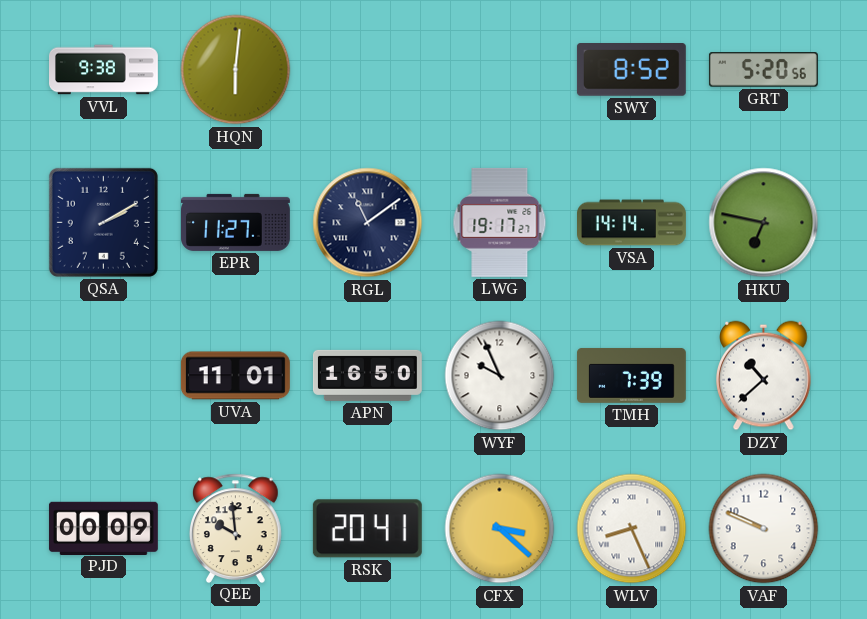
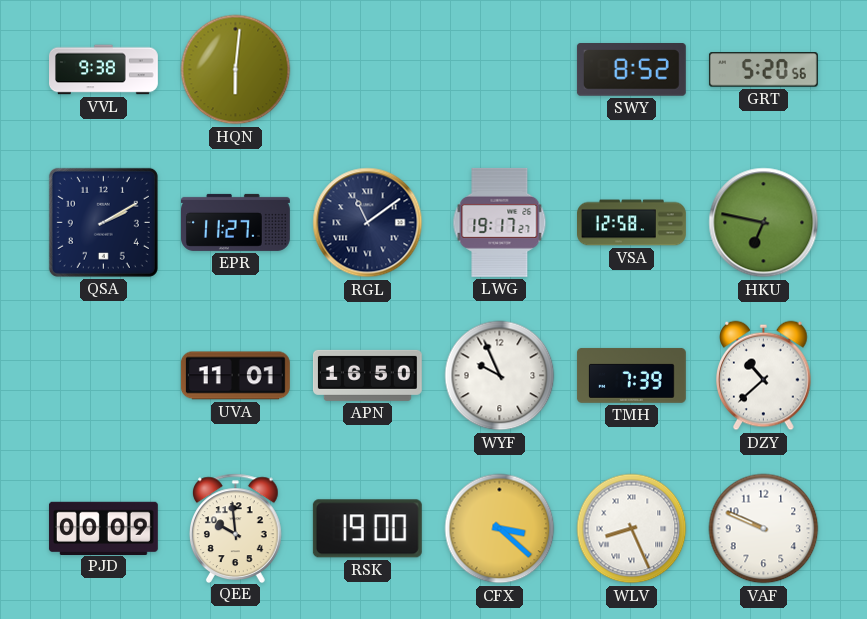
VSA: 14:14 -> 12:58
RSK: 20:41 -> 19:00
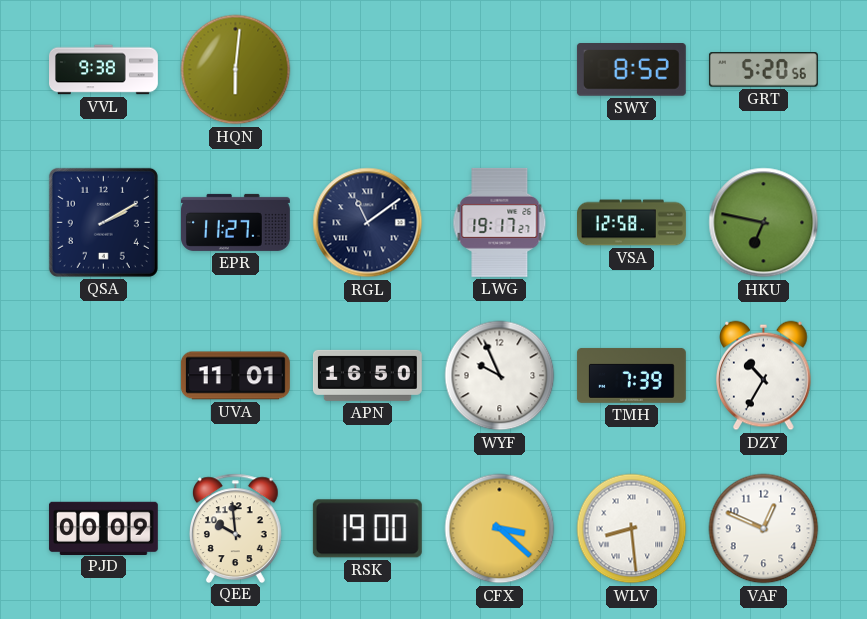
DZY: 10:38 -> 10:35
WLV: 8:26 -> 8:29
VAF: 9:49 -> 12:49
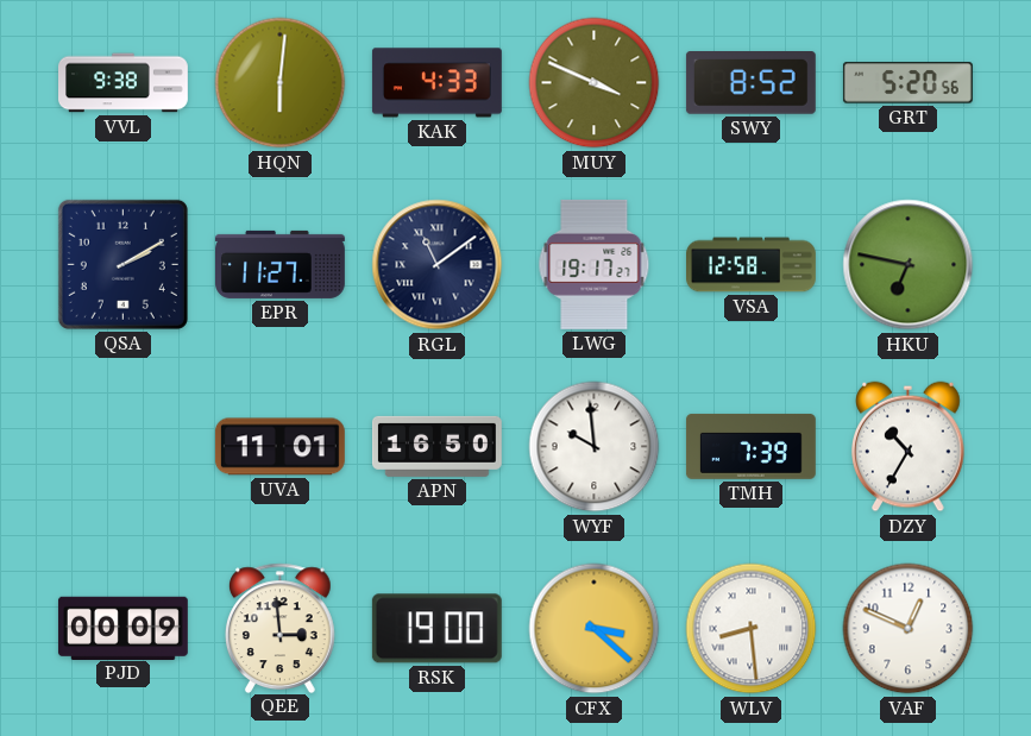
KAK: none -> 4:33
MUY: none -> 3:49
WYF: 9:56 -> 9:59
QEE: 9:59 -> 2:59
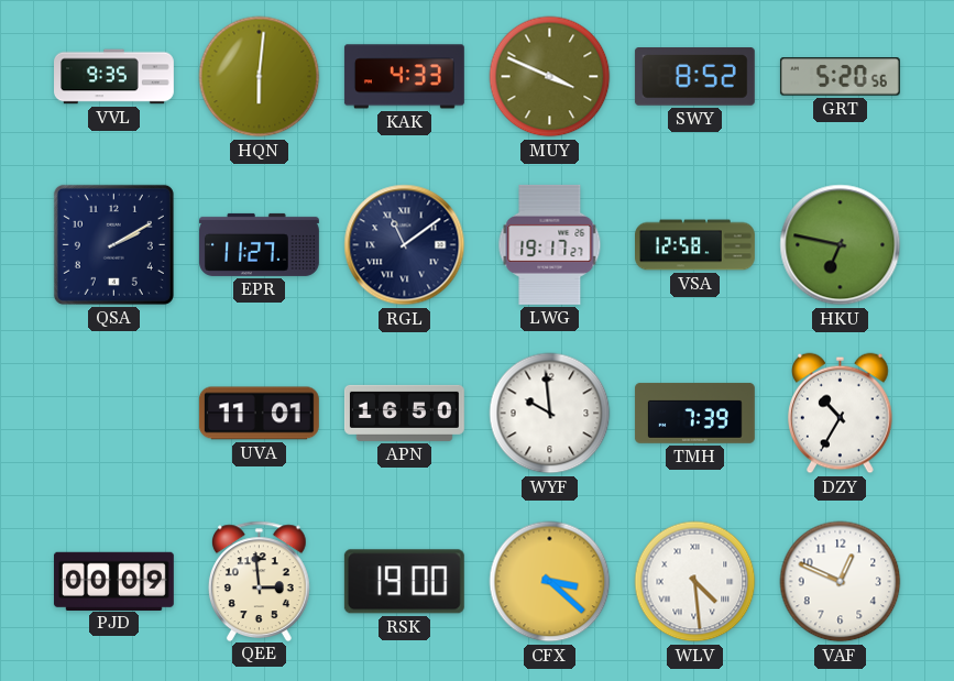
VVL: 9:38 -> 9:35
WLV: 8:29 -> 4:29
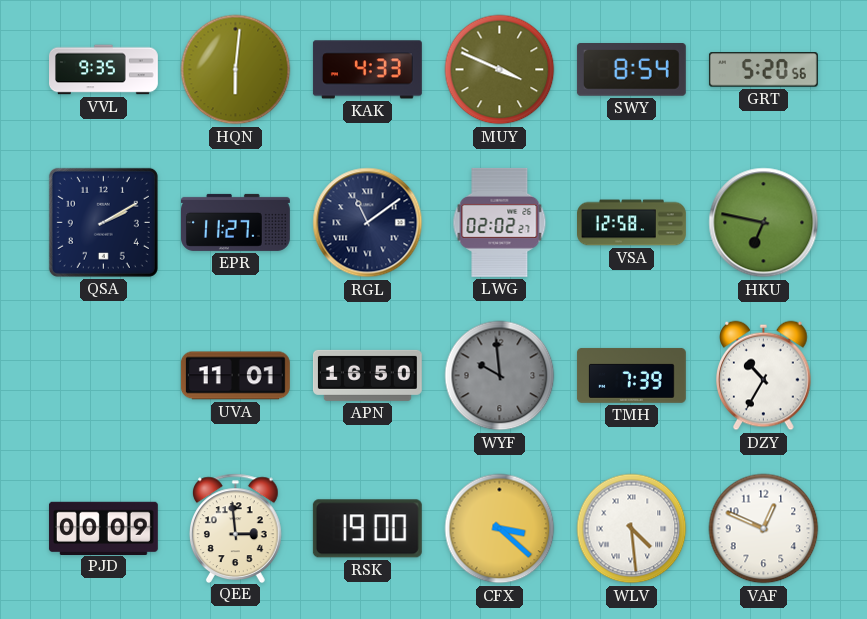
SWY: 8:52 -> 8:54
LWG: 19:17 -> 02:02
WYF dial: white -> grey
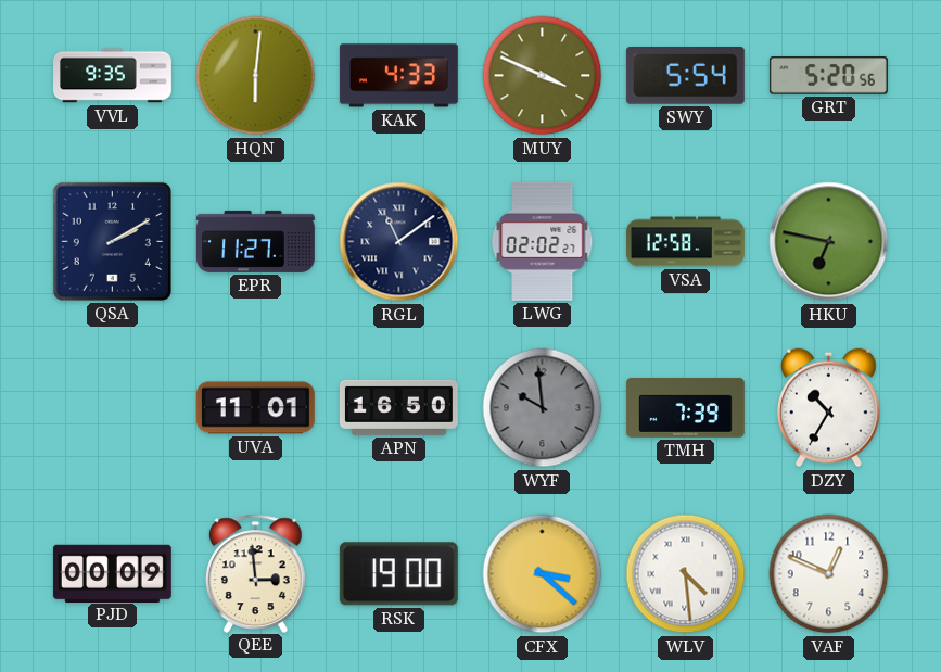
SWY: 8:54 -> 5:54
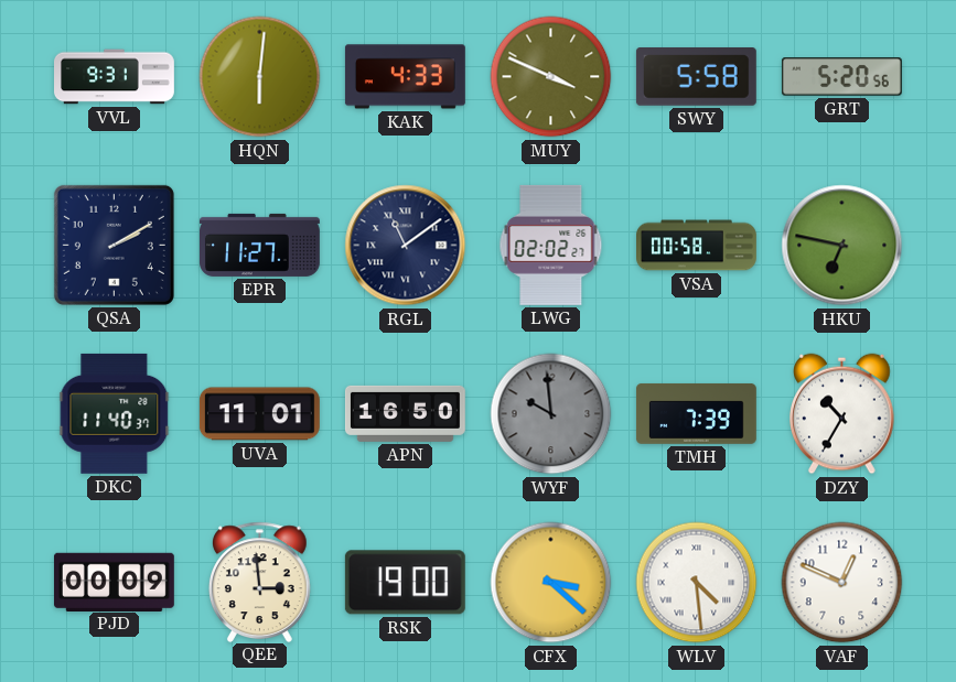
VVL: 9:35 -> 9:31
SWY: 5:54 -> 5:58
VSA: 12:58 -> 00:58
DKC: none -> 11:40
